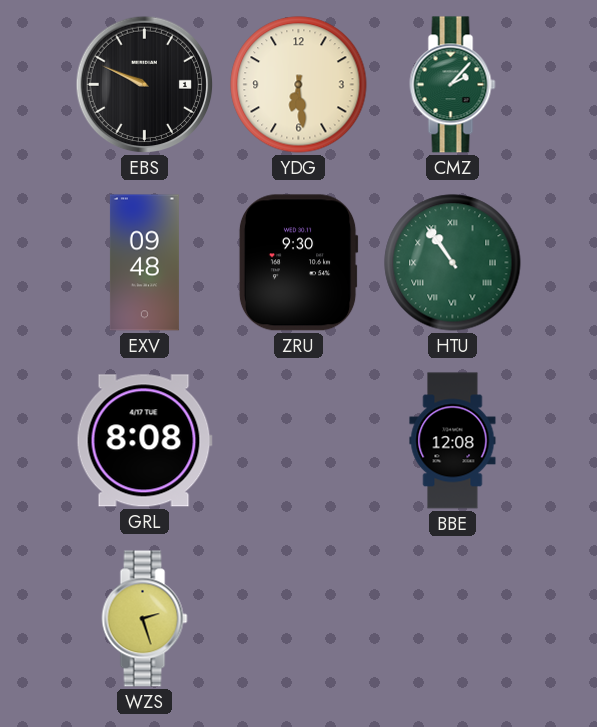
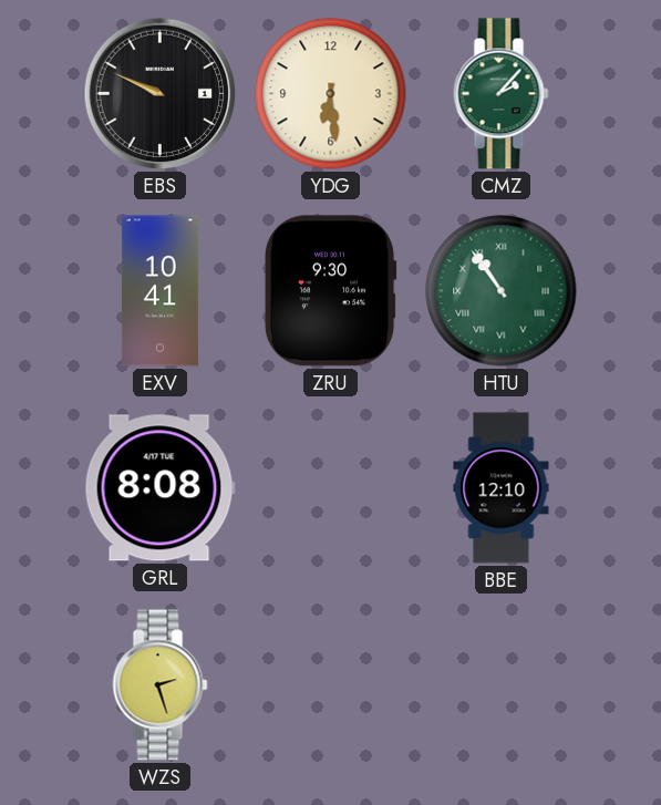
EXV: 09:48 -> 10:41
BBE: 12:08 -> 12:10
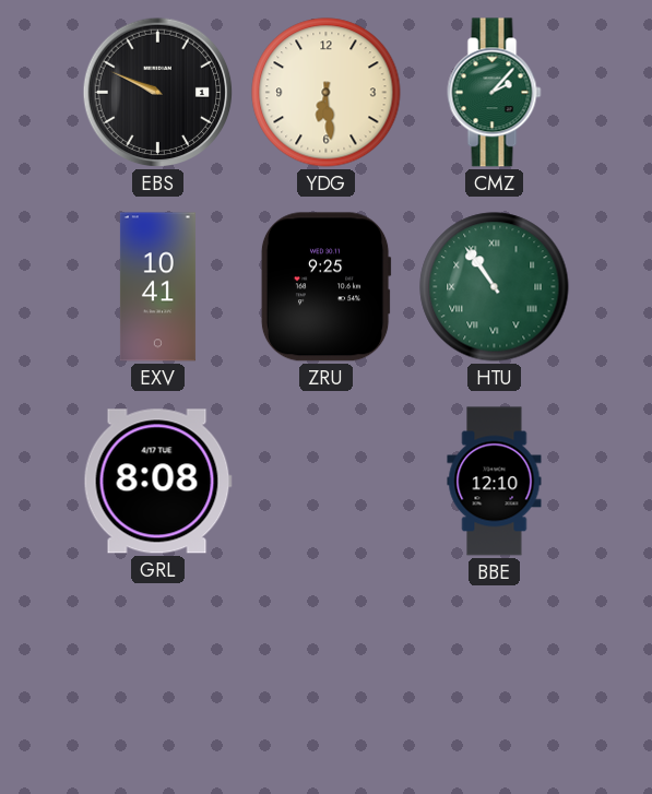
ZRU: 9:30 -> 9:25
WZS: 2:27 -> none
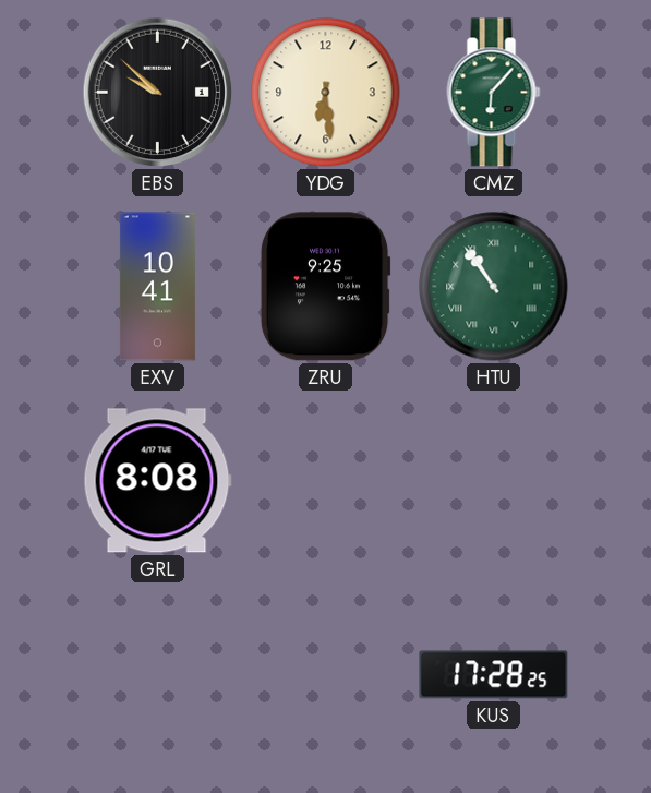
EBS: 9:49 -> 9:52
CMZ: 2:07 -> 6:07
BBE: 12:10 -> none
KUS: none -> 17:28
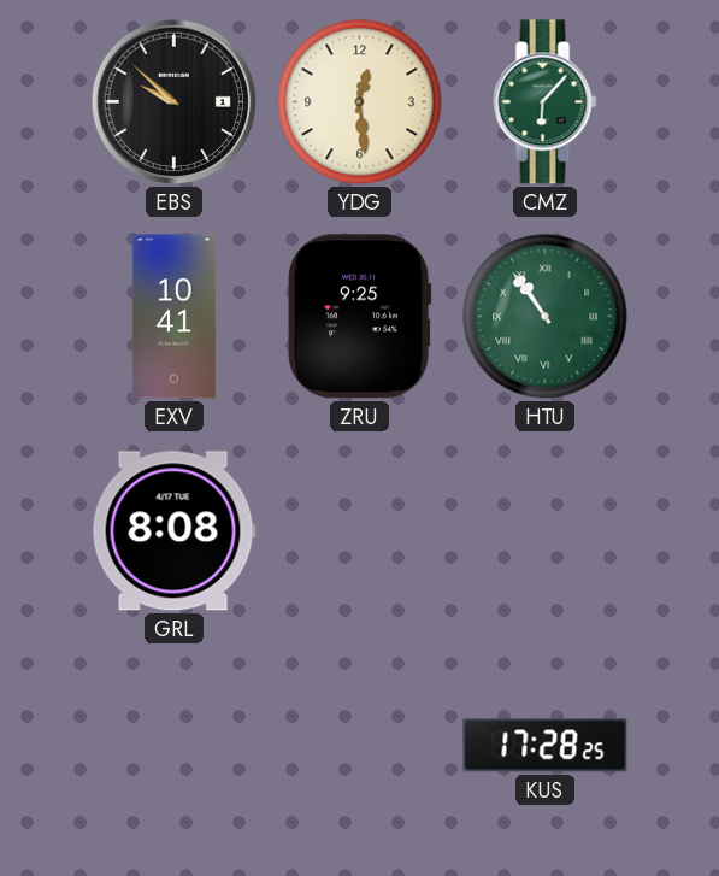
YDG: 6:29 -> 12:29
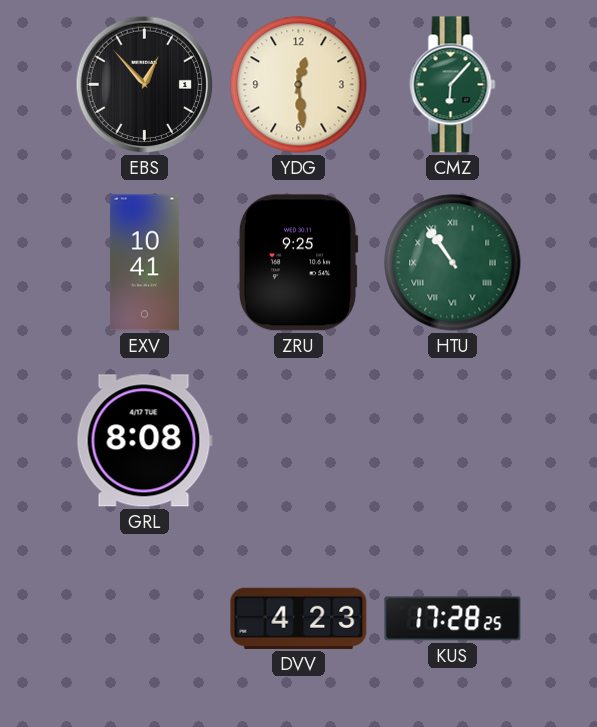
EBS: 9:52 -> 12:53
DVV: none -> 4:23
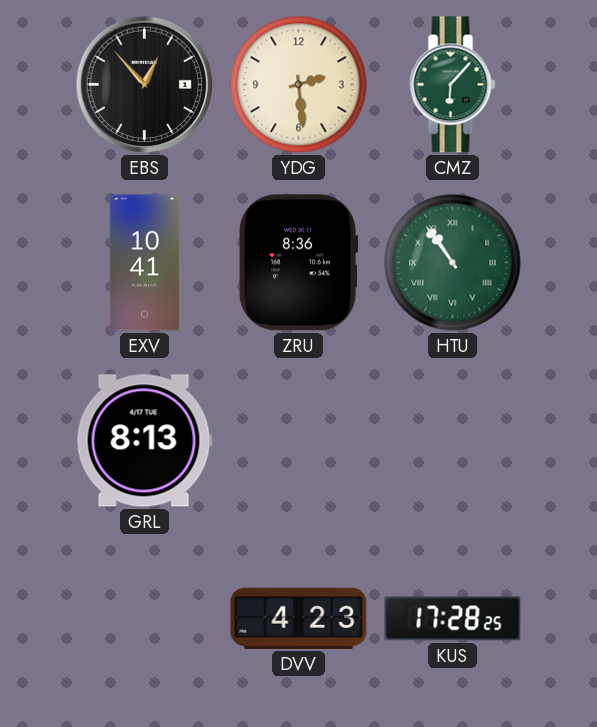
YDG: 12:29 -> 2:29
ZRU: 9:25 -> 8:36
GRL: 8:08 -> 8:13
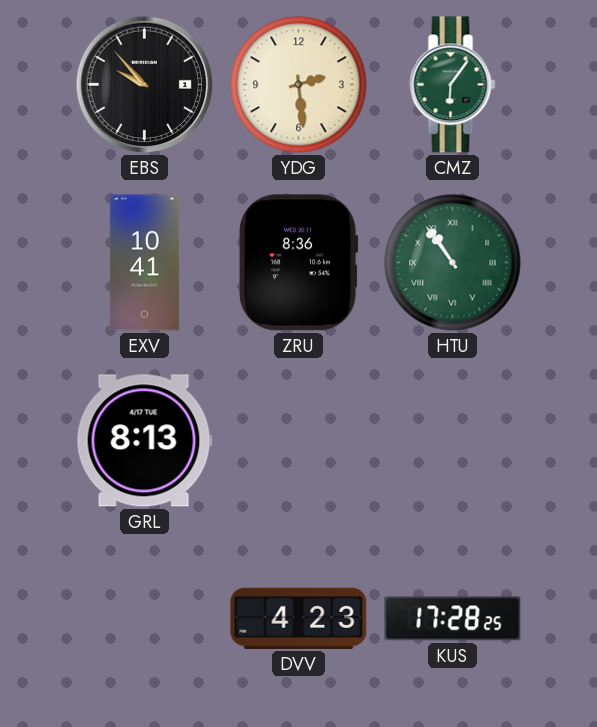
EBS: 12:53 -> 9:53
CMZ: 6:07 -> 6:06
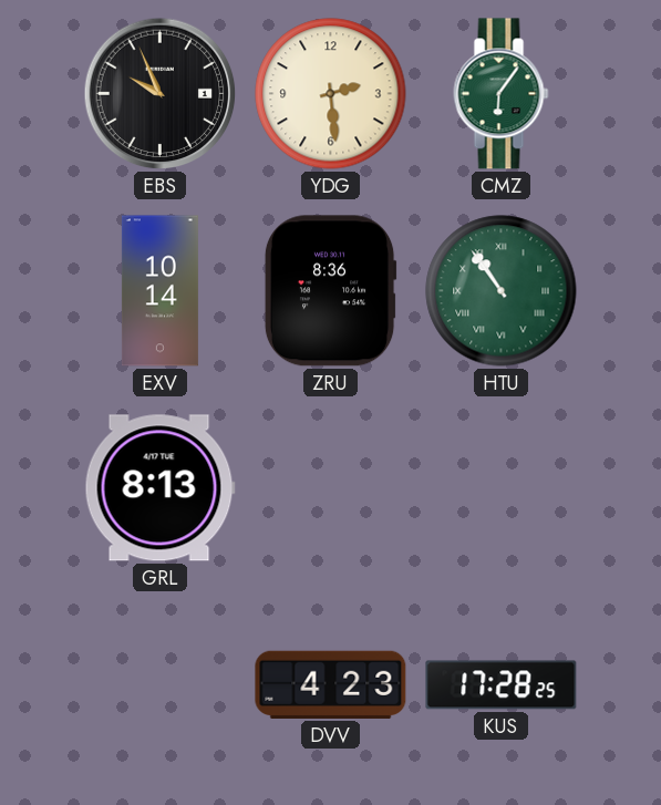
EBS: 9:53 -> 9:56
EXV: 10:41 -> 10:14
